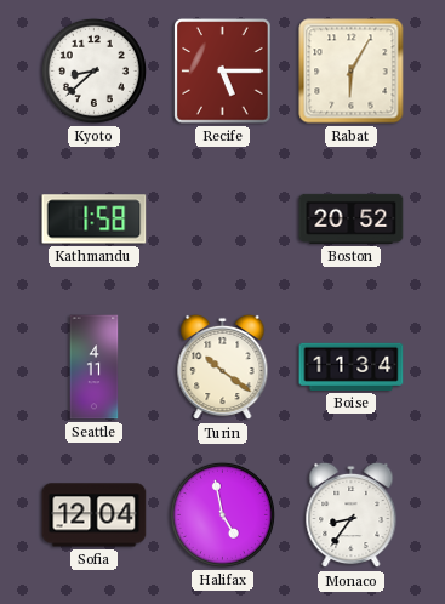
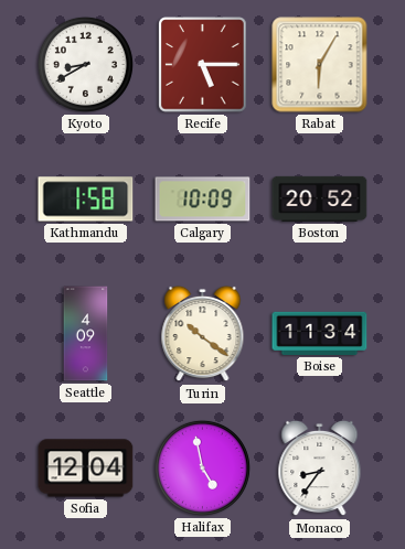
Kyoto: 8:38 -> 8:40
Calgary: none -> 10:09
Seattle: 4:11 -> 4:09
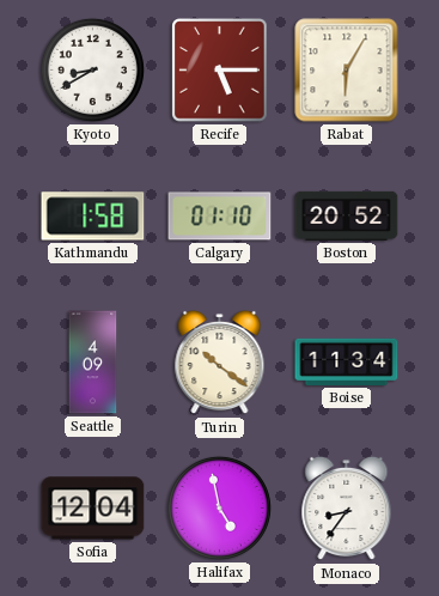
Calgary: 10:09 -> 01:10
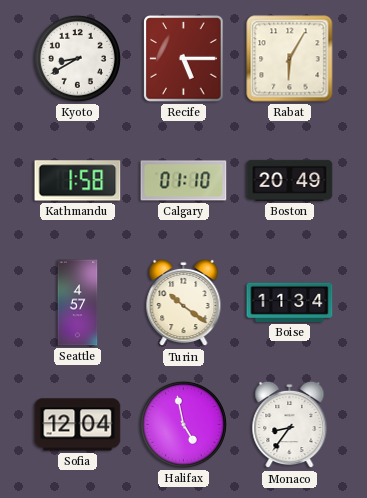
Boston: 20:52 -> 20:49
Seattle: 4:09 -> 4:57
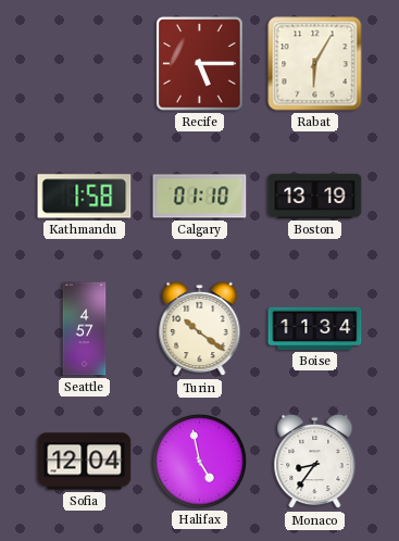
Kyoto: 8:40 -> none
Boston: 20:49 -> 13:19
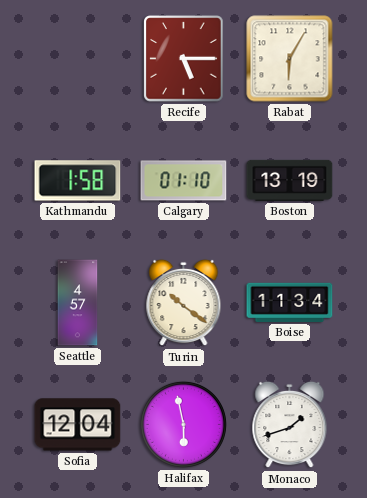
Halifax: 4:58 -> 5:58
Monaco: 8:36 -> 1:42
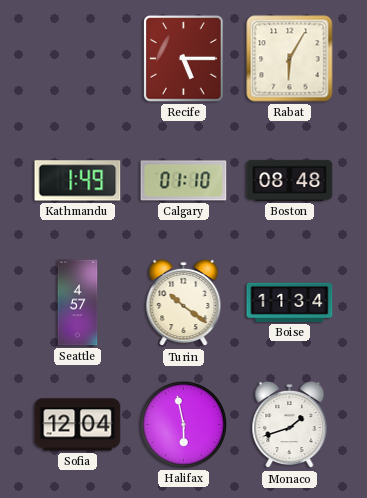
Kathmandu: 1:58 -> 1:49
Boston: 13:19 -> 08:48
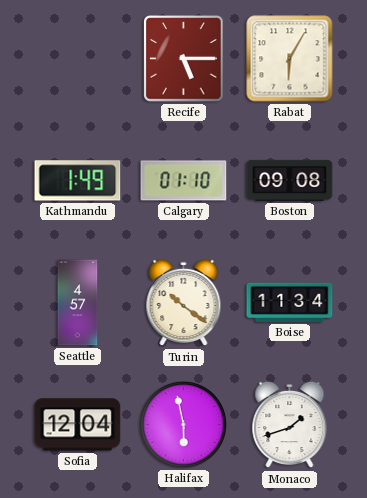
Boston: 08:48 -> 09:08
